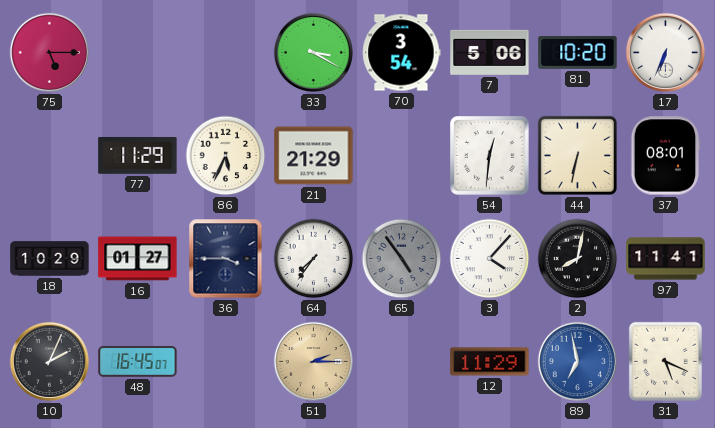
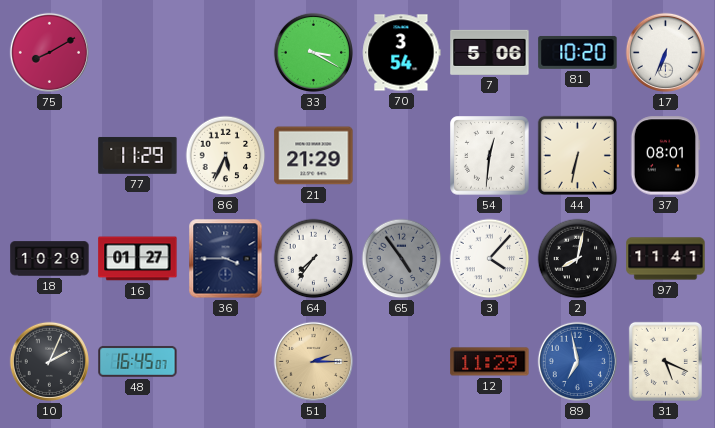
75: 5:15 -> 8:10
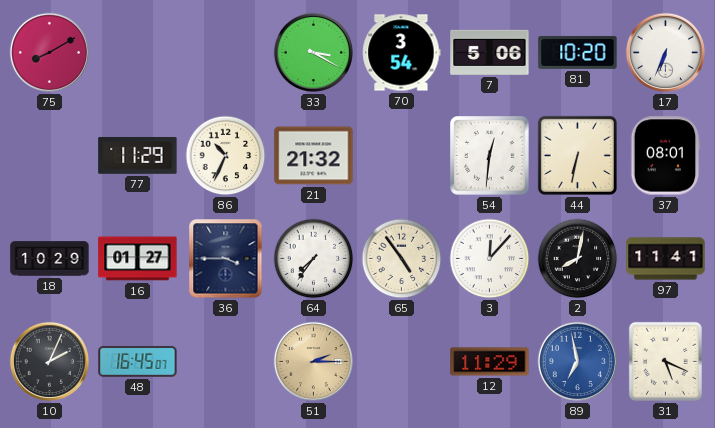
86: 5:34 -> 10:34
21: 21:29 -> 21:32
65 dial: grey -> cream
3: 4:07 -> 12:07
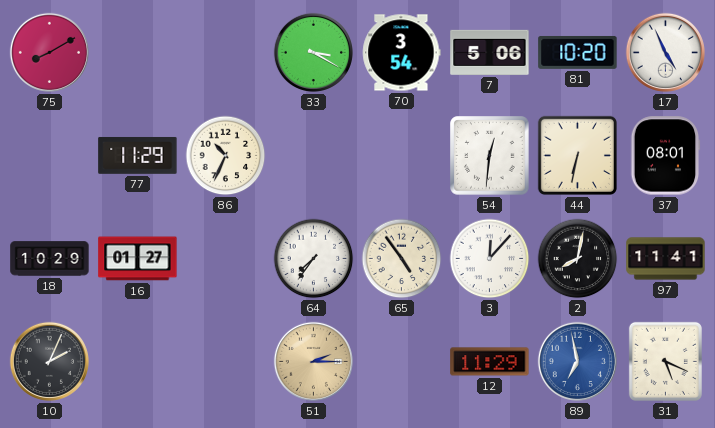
17: 6:34 -> 4:56
21: 21:32 -> none
36: 3:45 -> none
48: 16:45 -> none
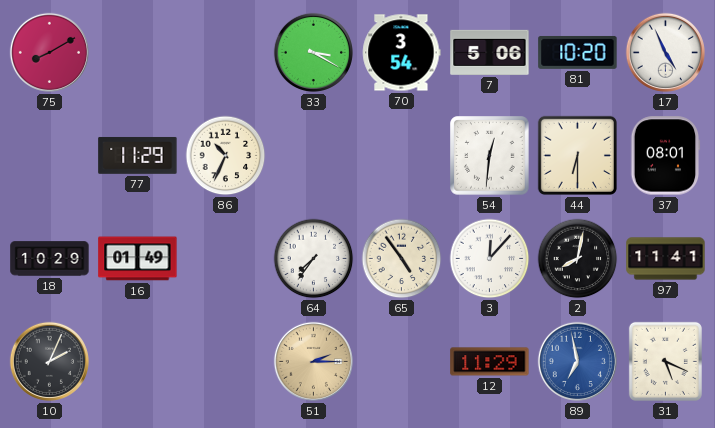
44: 6:32 -> 6:30
16: 01:27 -> 01:49
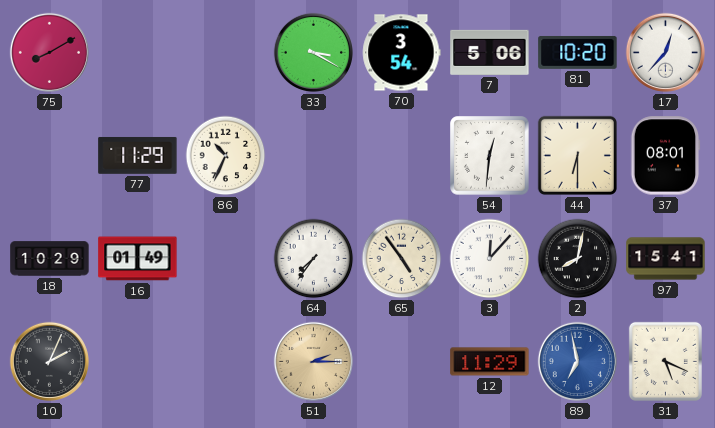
17: 4:56 -> 12:37
97: 11:41 -> 15:41
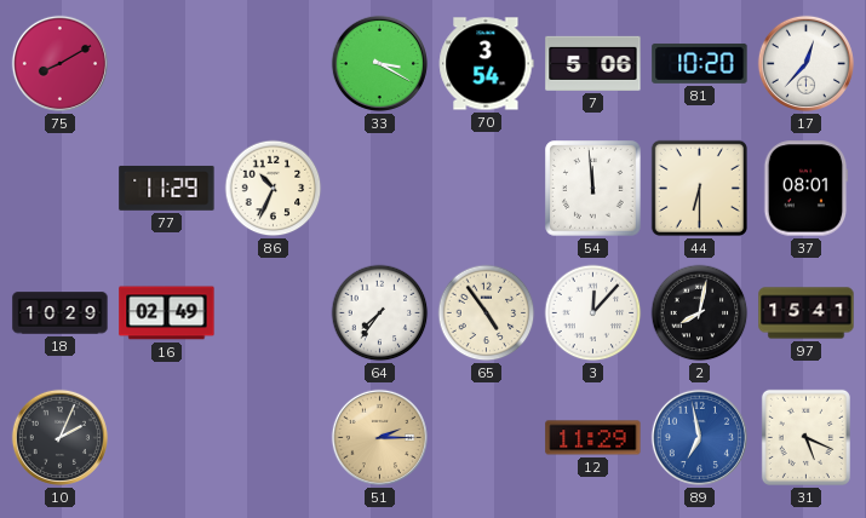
54: 12:31 -> 11:59
16: 01:49 -> 02:49
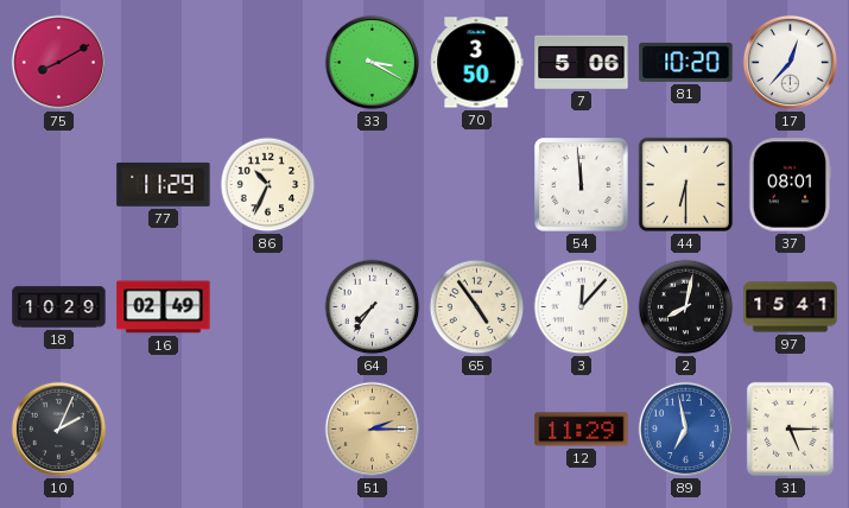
70: 3:54 -> 3:50
31: 5:19 -> 5:15
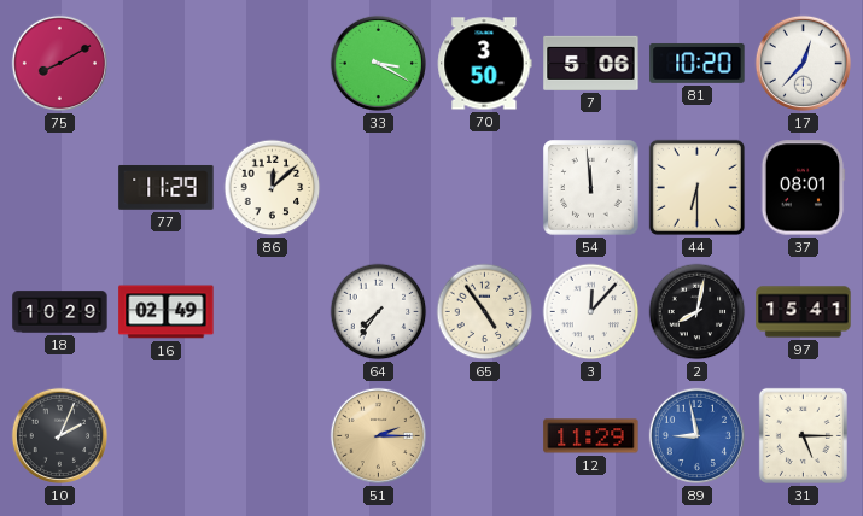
86: 10:34 -> 12:08
89: 6:58 -> 8:58
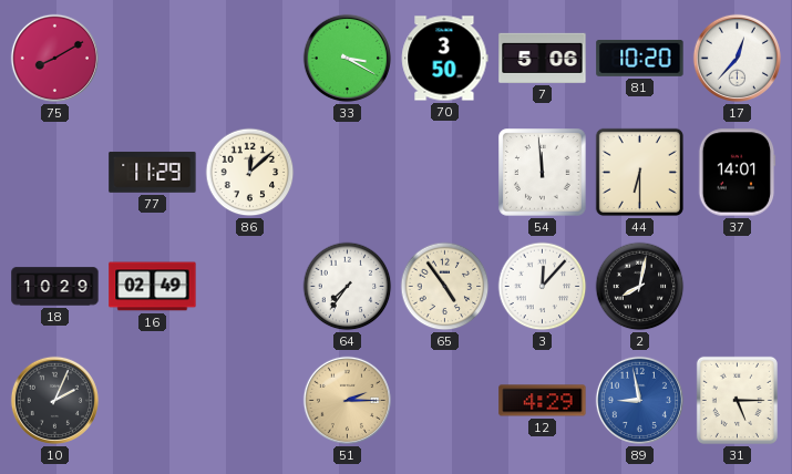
37: 08:01 -> 14:01
97: 15:41 -> none
12: 11:29 -> 4:29
